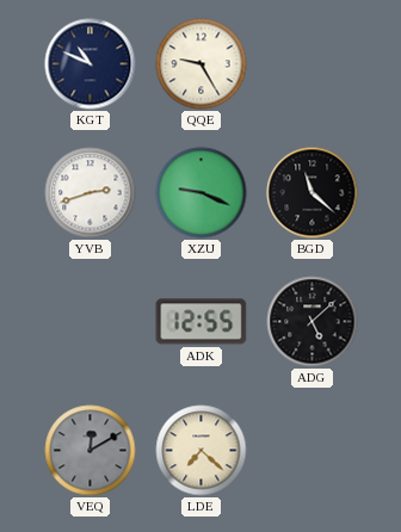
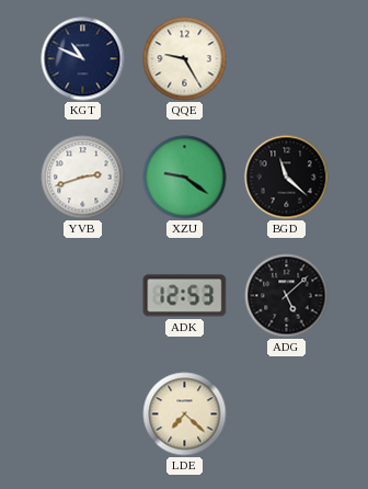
XZU: 9:19 -> 9:21
ADK: 12:55 -> 12:53
VEQ: 12:10 -> none
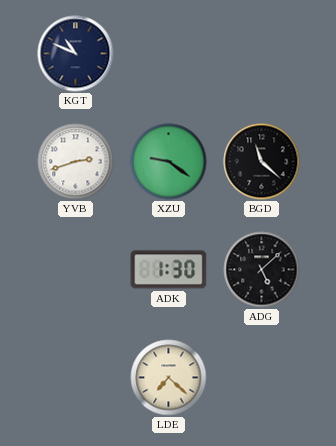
QQE: 9:25 -> none
ADK: 12:53 -> 1:30
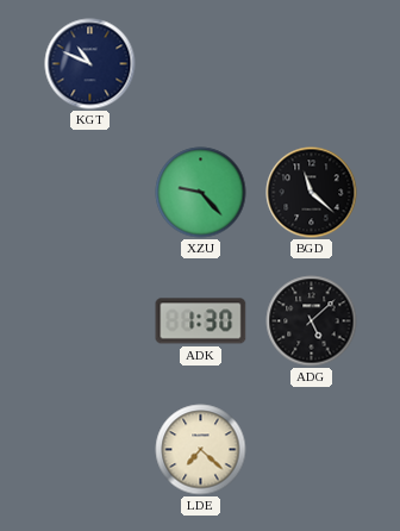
YVB: 2:42 -> none
XZU: 9:21 -> 9:23
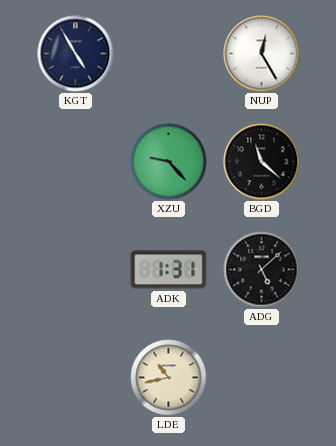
KGT: 10:49 -> 4:55
NUP: none -> 12:25
ADK: 1:30 -> 1:31
LDE: 7:22 -> 10:43
